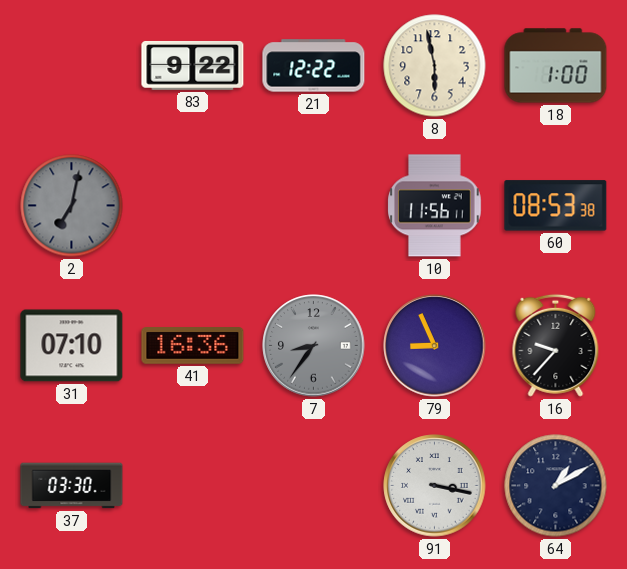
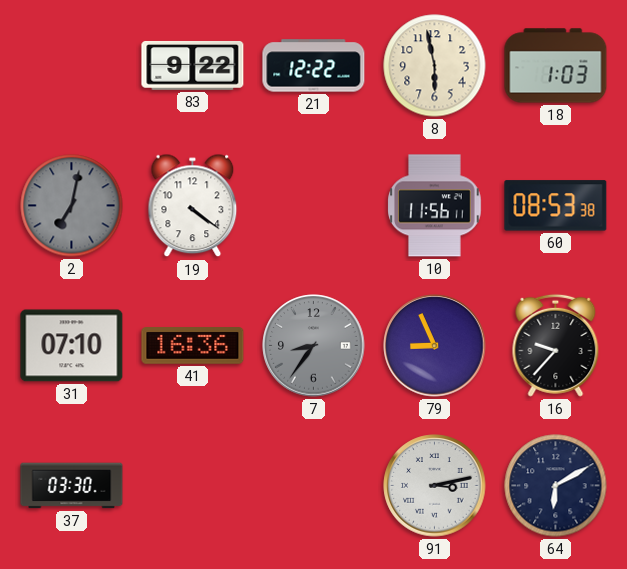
18: 1:00 -> 1:03
19: none -> 4:21
91: 3:17 -> 3:13
64: 1:10 -> 6:10
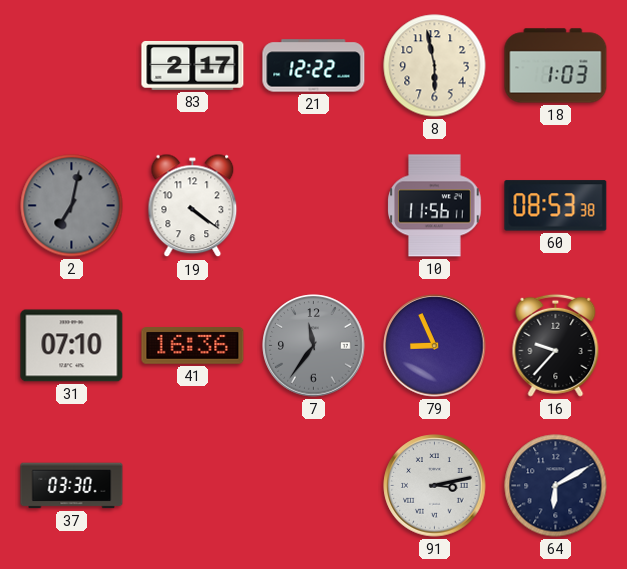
83: 9:22 -> 2:17
7: 8:36 -> 11:36
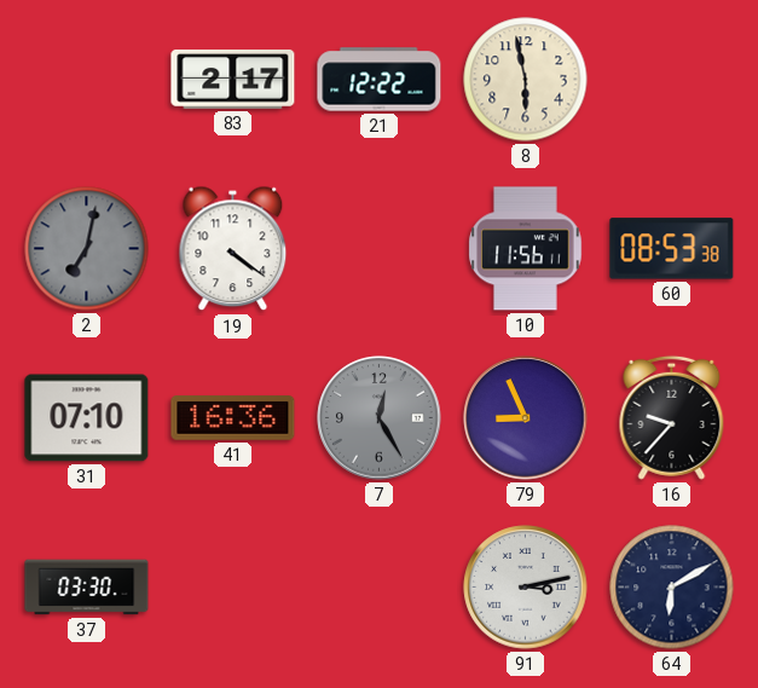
18: 1:03 -> none
7: 11:36 -> 12:25
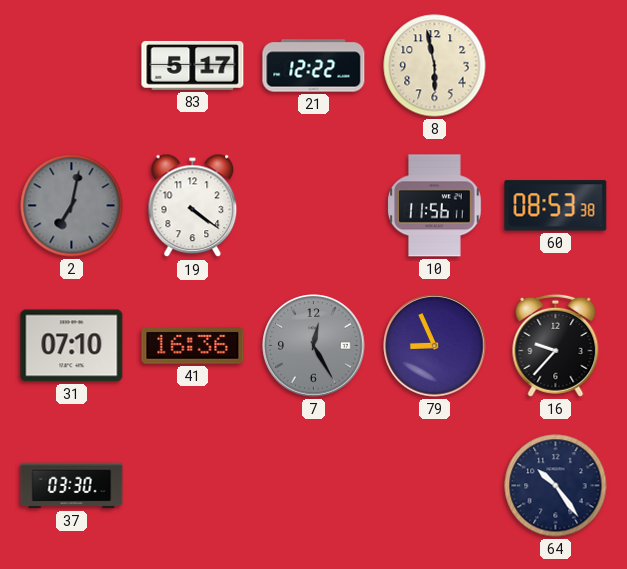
83: 2:17 -> 5:17
91: 3:13 -> none
64: 6:10 -> 10:24
